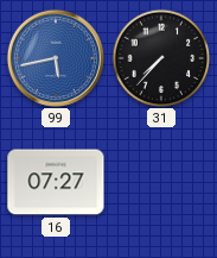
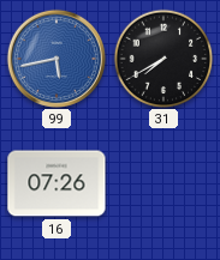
31: 7:37 -> 7:40
16: 07:27 -> 07:26
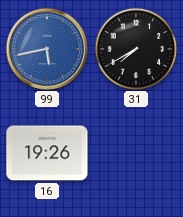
16: 07:26 -> 19:26
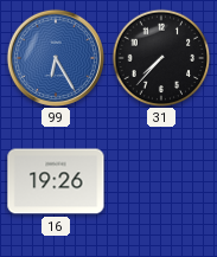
99: 5:43 -> 6:25
31: 7:40 -> 7:37
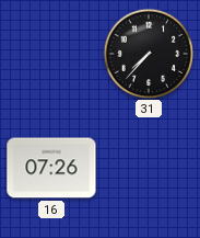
99: 6:25 -> none
16: 19:26 -> 07:26
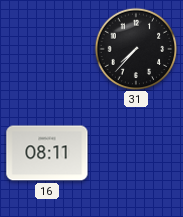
16: 07:26 -> 08:11
